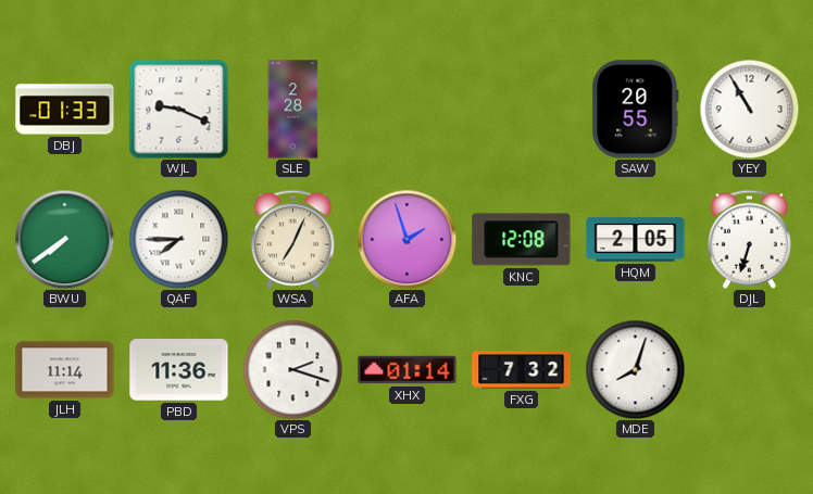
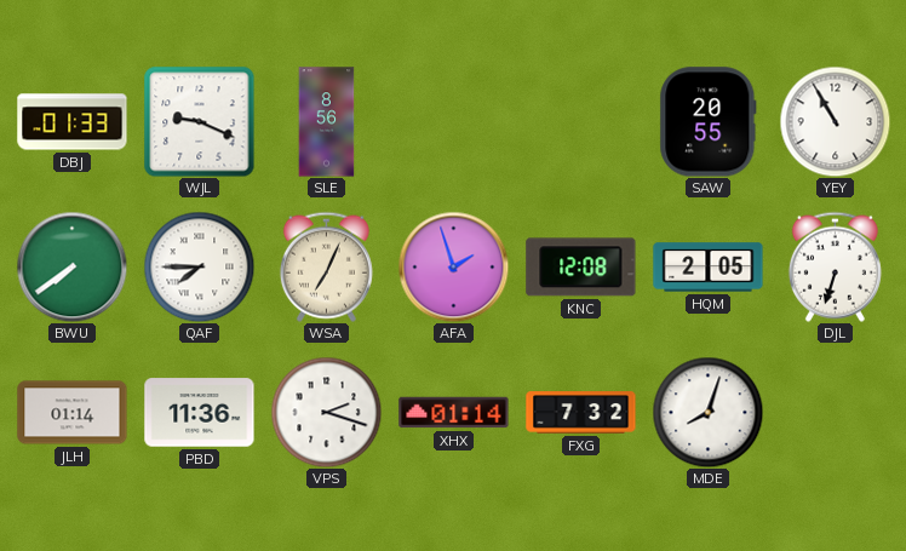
SLE: 2:28 -> 8:56
JLH: 11:14 -> 01:14
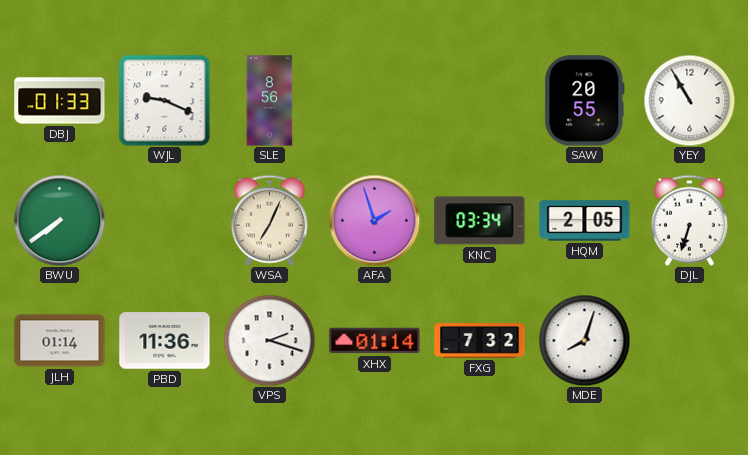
QAF: 7:45 -> none
KNC: 12:08 -> 03:34
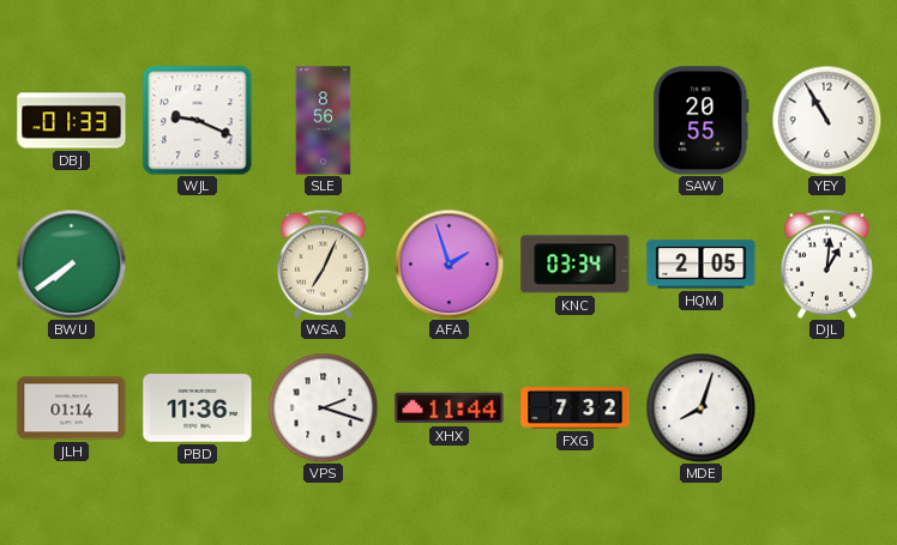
DJL: 6:33 -> 1:01
XHX: 01:14 -> 11:44
